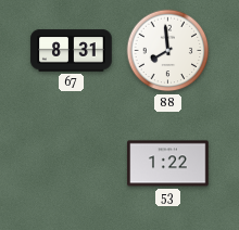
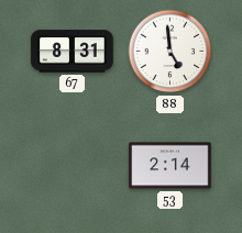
88: 7:59 -> 4:59
53: 1:22 -> 2:14
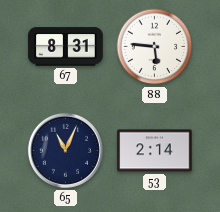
88: 4:59 -> 5:46
65: none -> 11:04
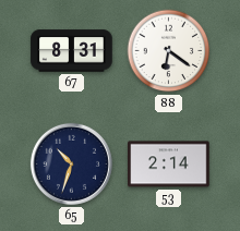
88: 5:46 -> 6:21
65: 11:04 -> 10:33
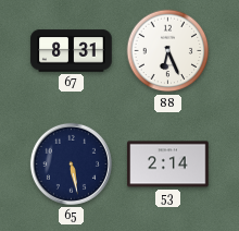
88: 6:21 -> 6:26
65: 10:33 -> 5:28
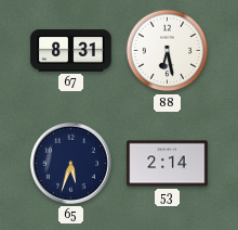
88: 6:26 -> 6:28
65: 5:28 -> 5:33
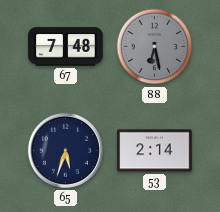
67: 8:31 -> 7:48
88 dial: white -> grey
